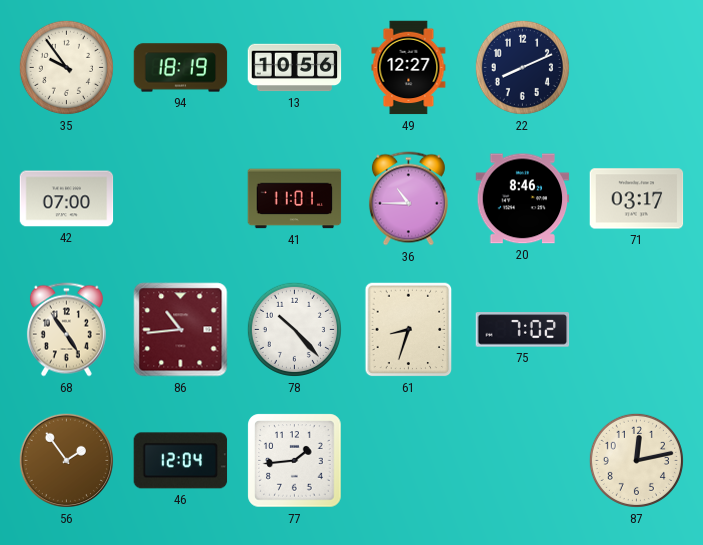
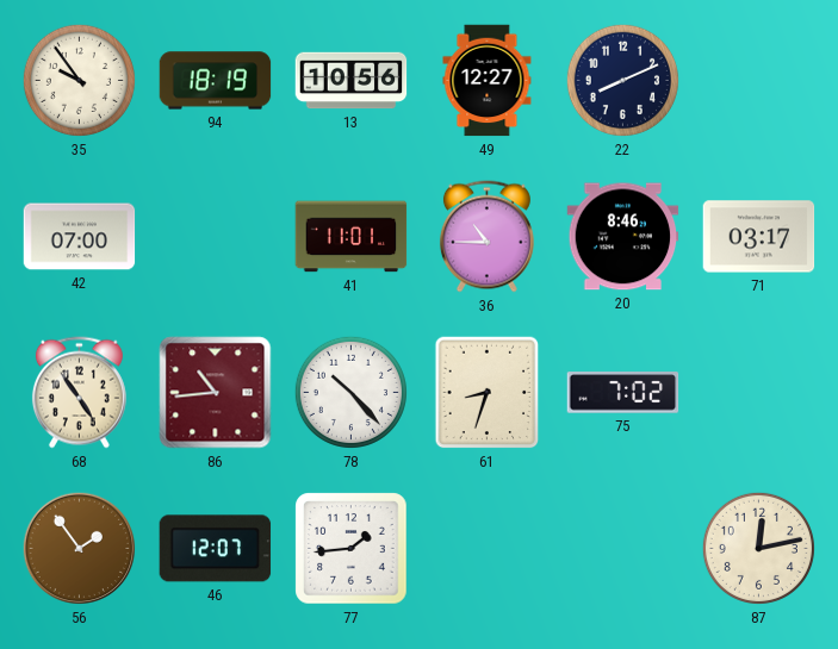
46: 12:04 -> 12:07
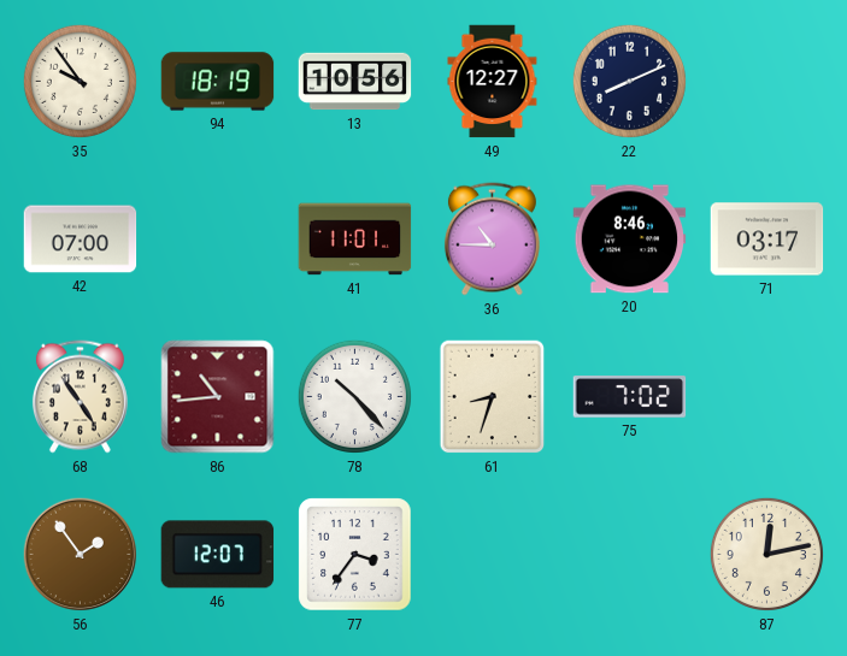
77: 1:44 -> 3:36
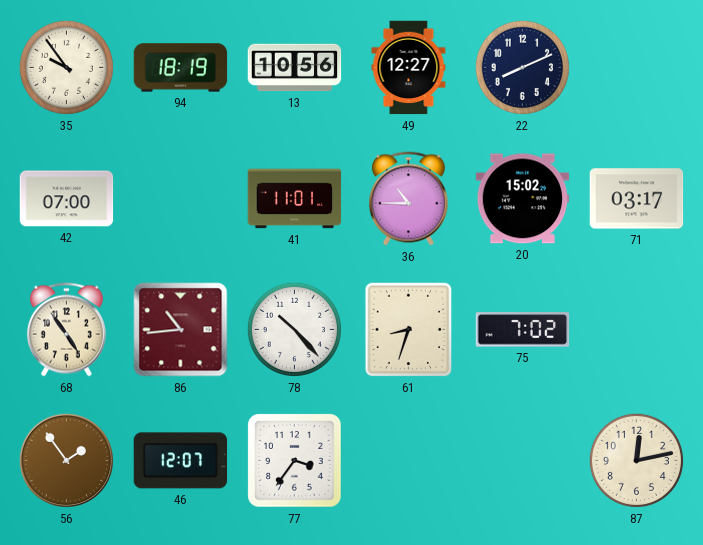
20: 8:46 -> 15:02
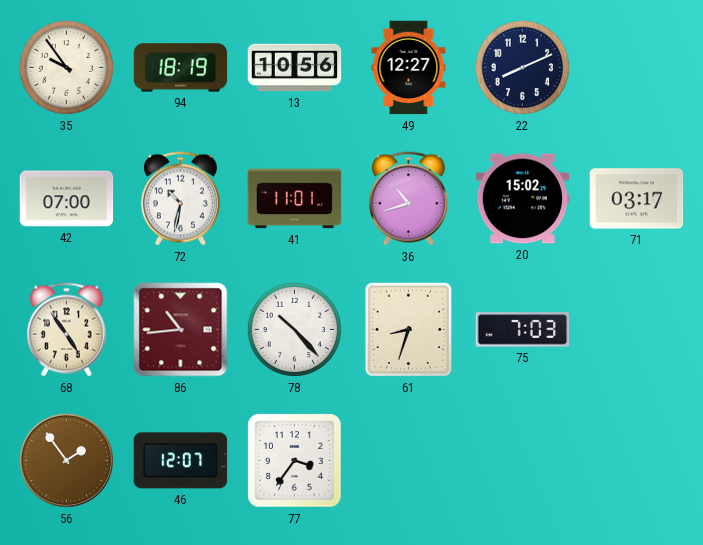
72: none -> 10:32
36: 10:45 -> 10:42
75: 7:02 -> 7:03
87: 12:13 -> none
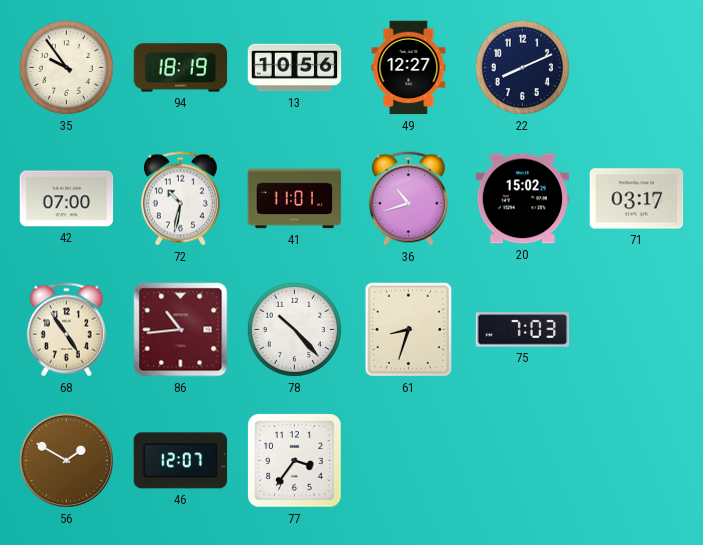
56: 1:54 -> 1:50
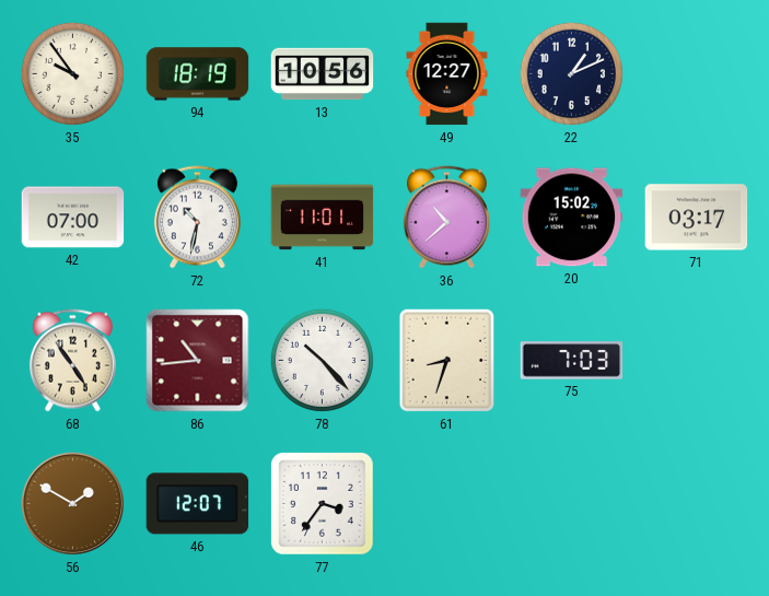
22: 8:11 -> 1:11
36: 10:42 -> 10:38
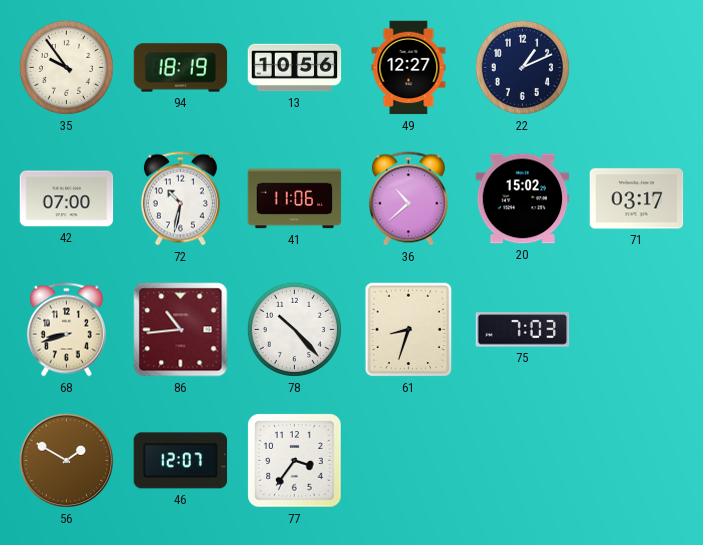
41: 11:01 -> 11:06
68: 4:54 -> 8:42
